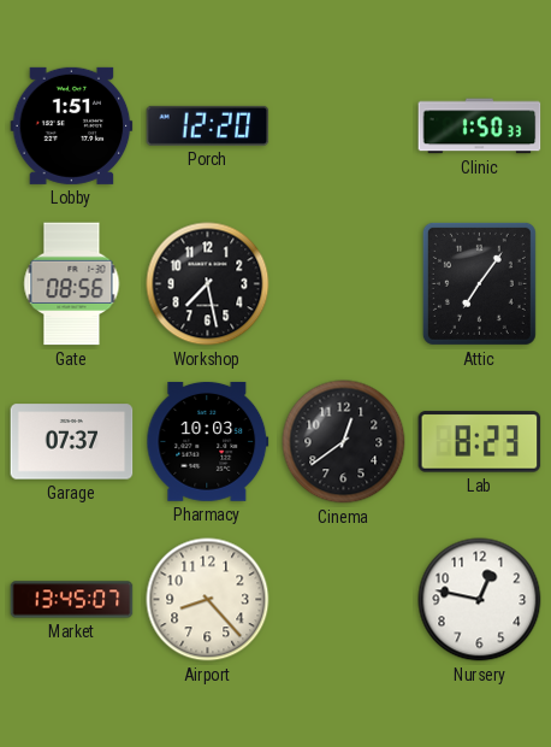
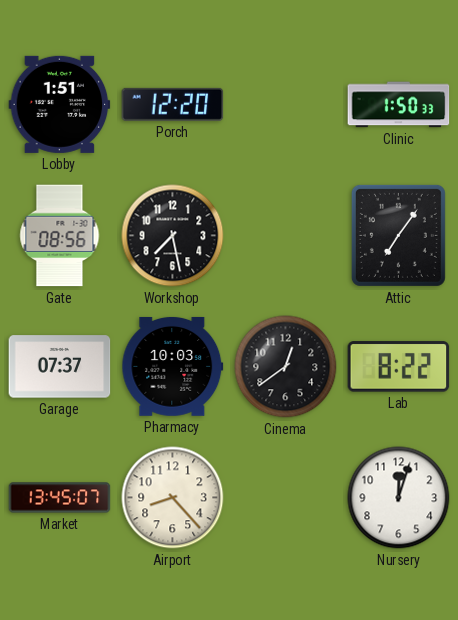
Lab: 8:23 -> 8:22
Nursery: 12:47 -> 12:03
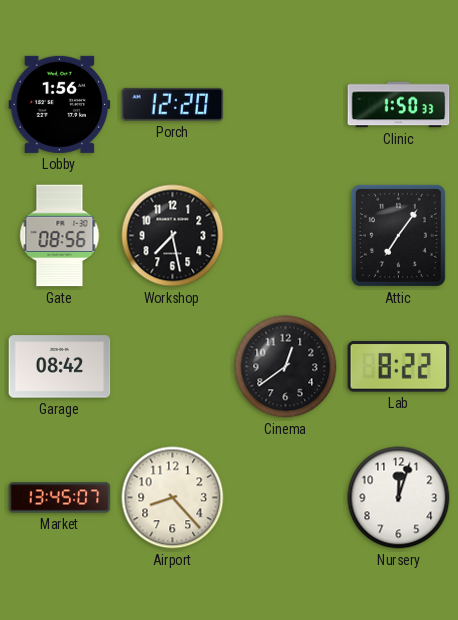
Lobby: 1:51 -> 1:56
Garage: 07:37 -> 08:42
Pharmacy: 10:03 -> none
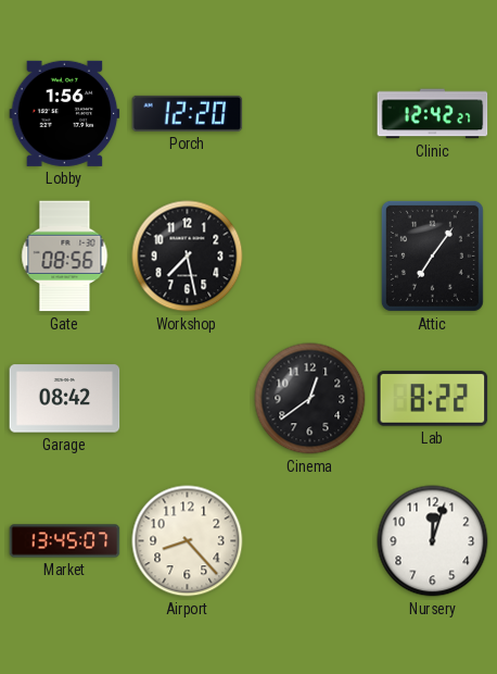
Clinic: 1:50 -> 12:42
